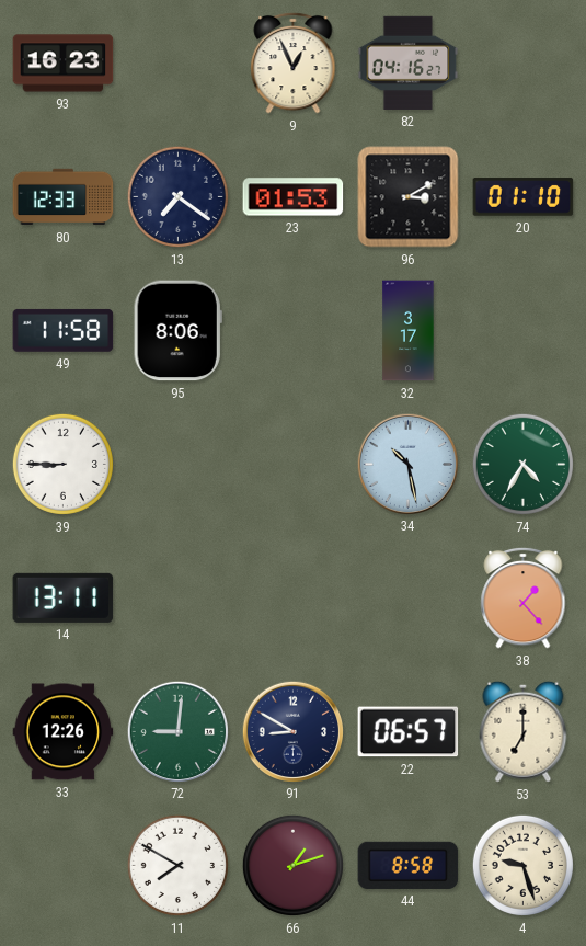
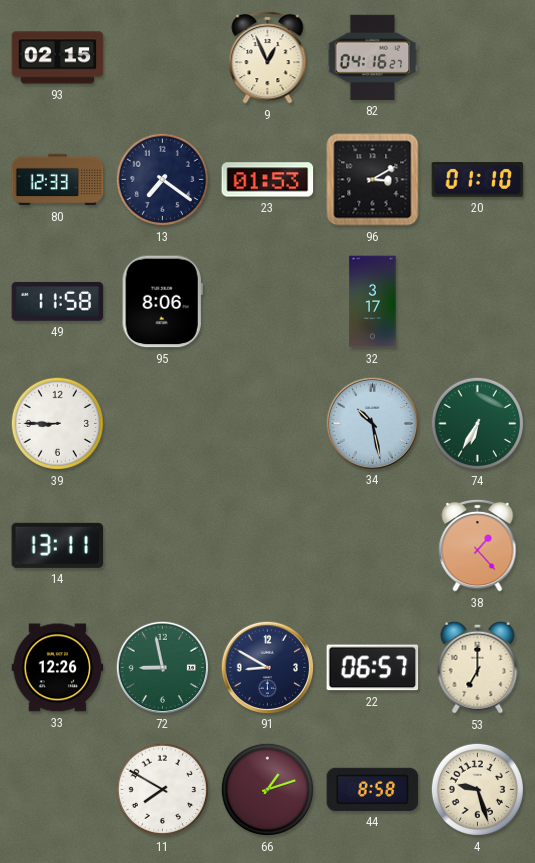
93: 16:23 -> 02:15
74: 4:35 -> 6:35
72: 9:01 -> 8:58
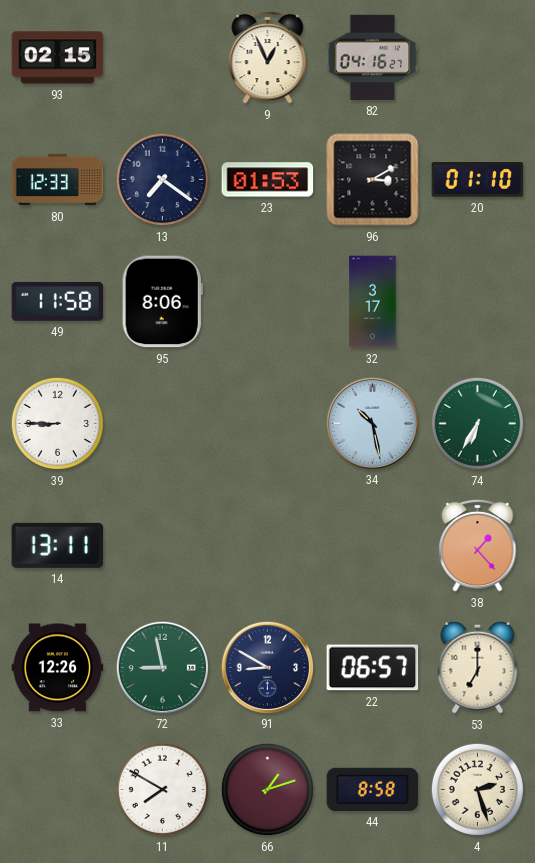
4: 9:27 -> 2:27
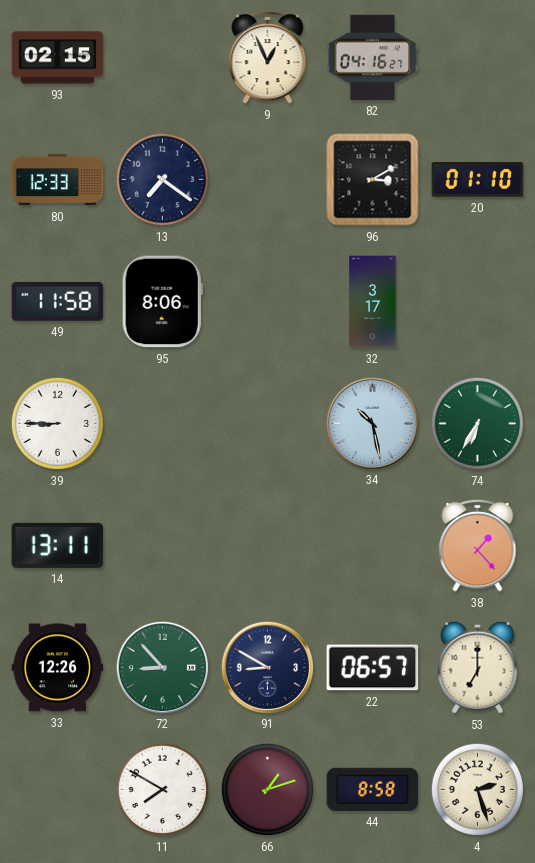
23: 01:53 -> none
72: 8:58 -> 8:53
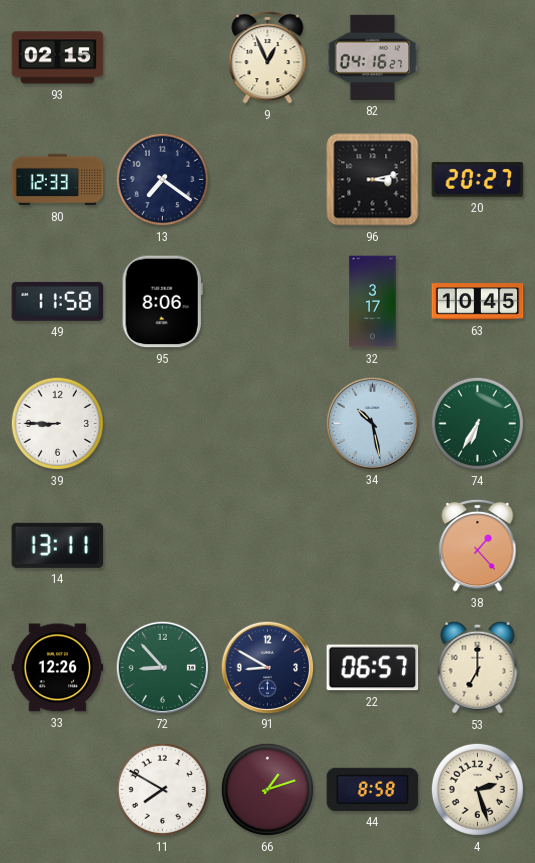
96: 3:10 -> 3:13
20: 01:10 -> 20:27
63: none -> 10:45
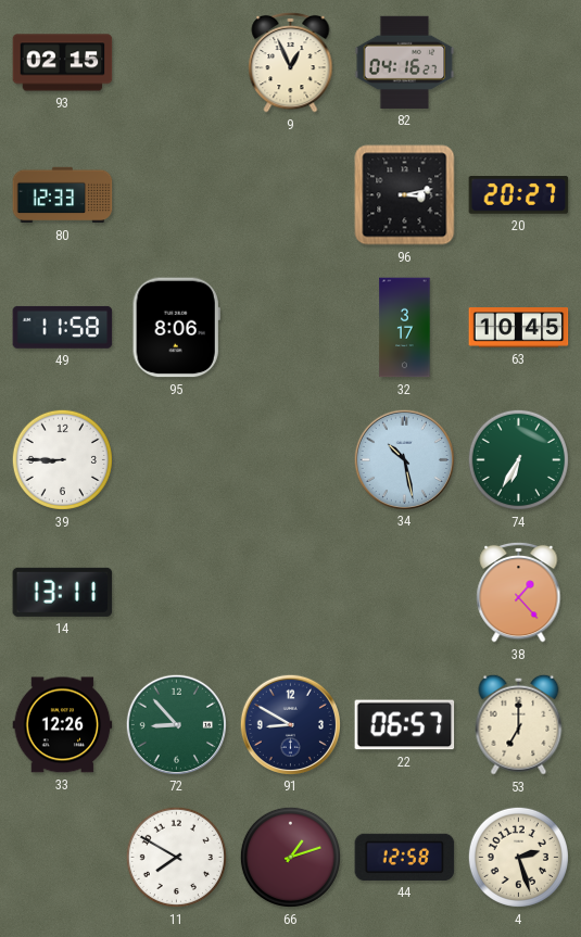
13: 7:21 -> none
44: 8:58 -> 12:58
